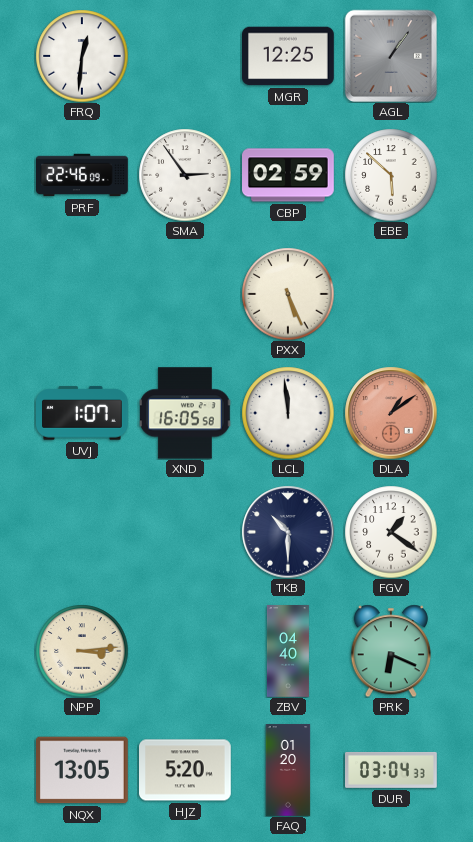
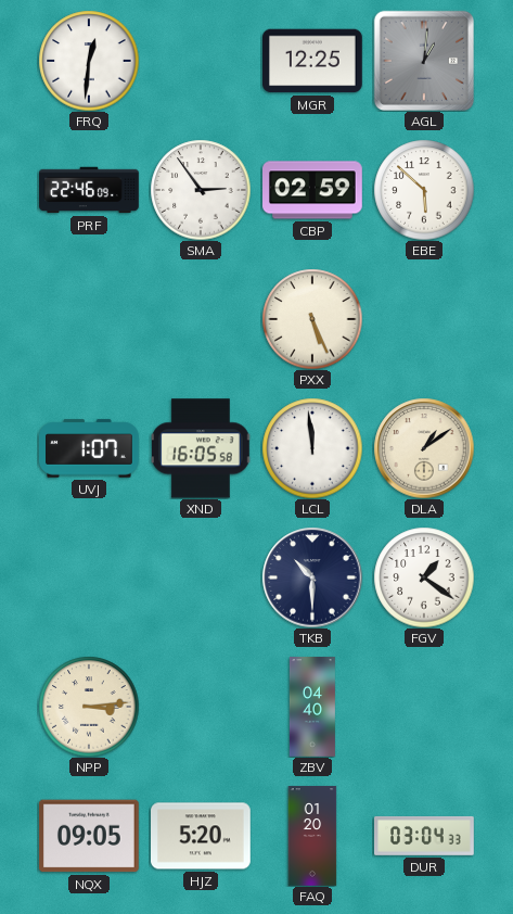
AGL: 1:06 -> 1:01
DLA dial: salmon -> cream
PRK: 6:19 -> none
NQX: 13:05 -> 09:05
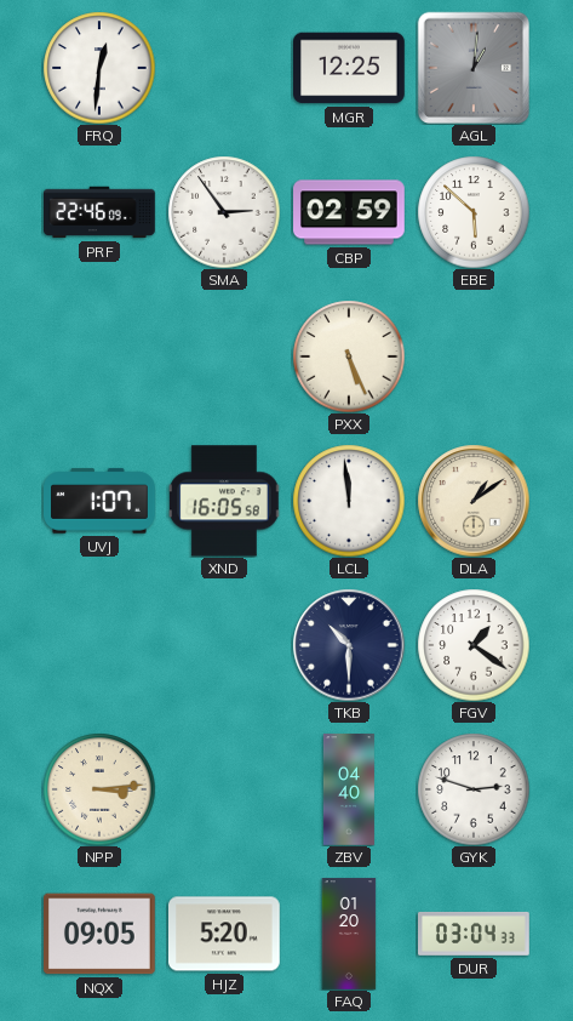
GYK: none -> 2:48
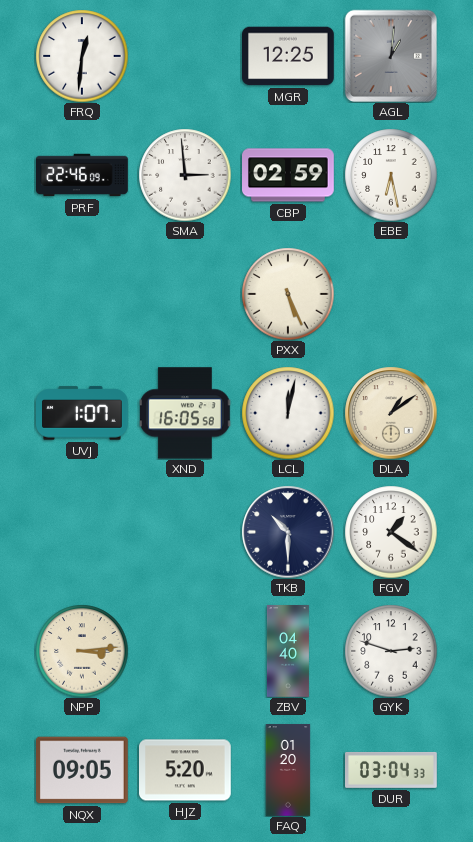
SMA: 2:54 -> 2:59
EBE: 5:52 -> 6:28
LCL: 11:59 -> 12:02
